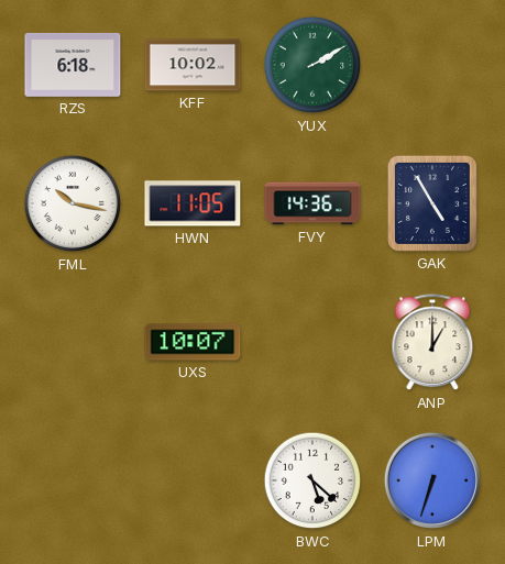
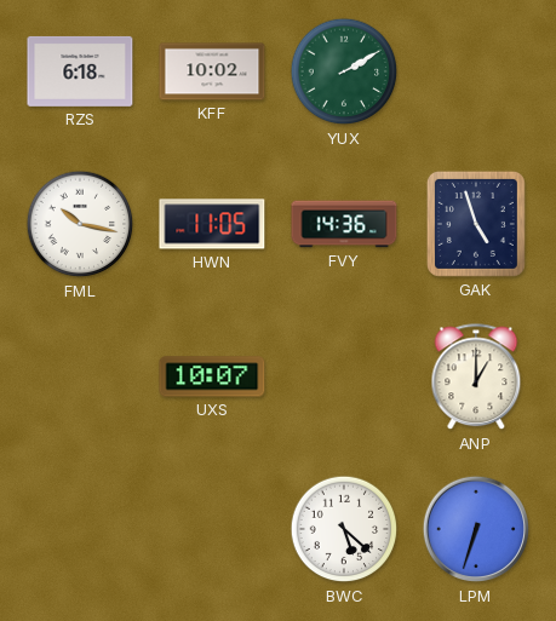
GAK: 4:55 -> 4:57
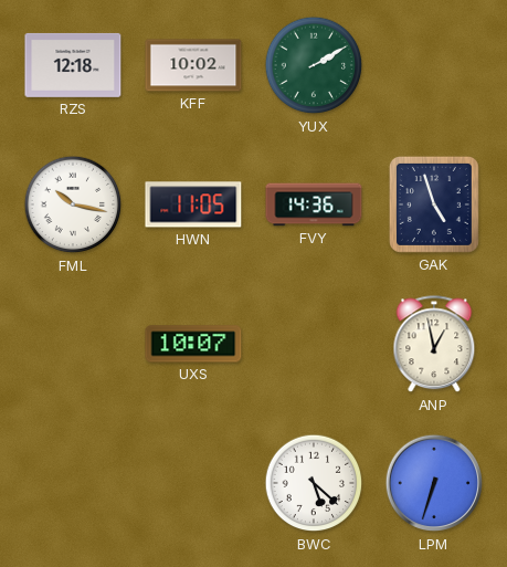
RZS: 6:18 -> 12:18
ANP: 1:00 -> 12:58
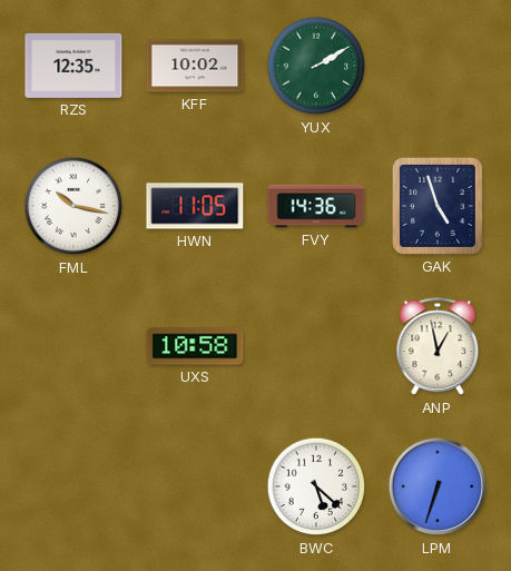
RZS: 12:18 -> 12:35
UXS: 10:07 -> 10:58
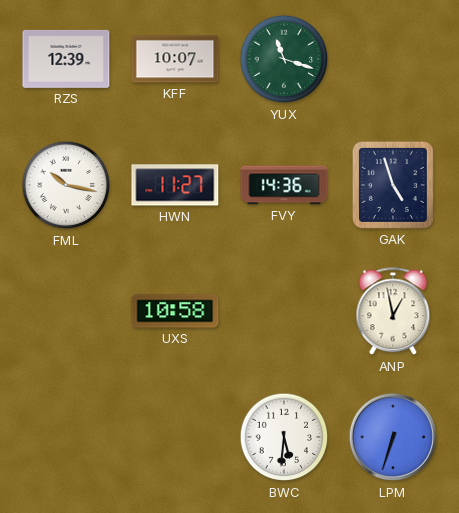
RZS: 12:35 -> 12:39
KFF: 10:02 -> 10:07
YUX: 2:10 -> 11:18
HWN: 11:05 -> 11:27
BWC: 5:22 -> 5:31
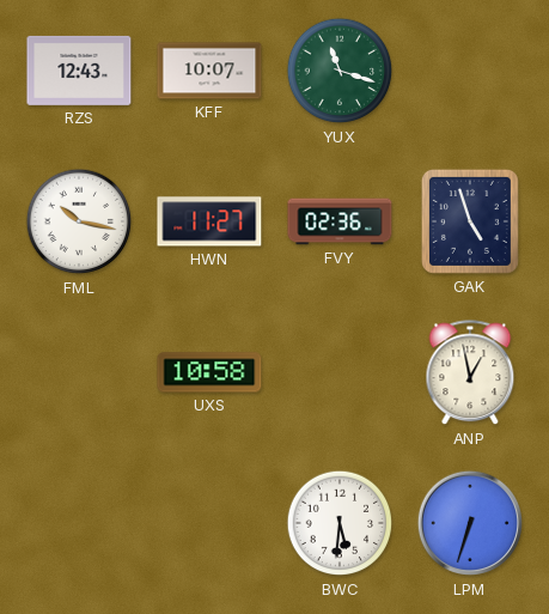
RZS: 12:39 -> 12:43
FVY: 14:36 -> 02:36
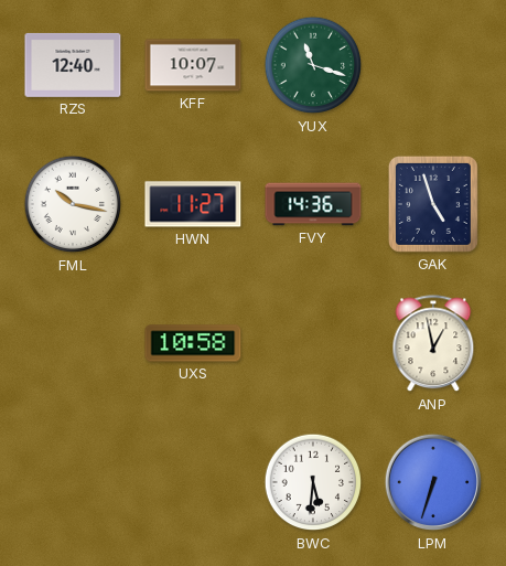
RZS: 12:43 -> 12:40
FVY: 02:36 -> 14:36
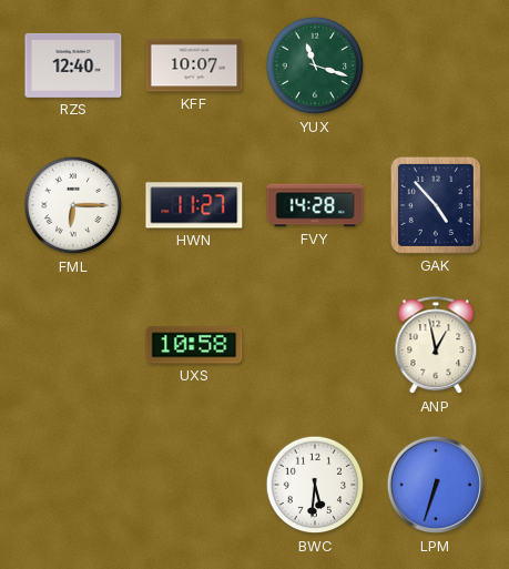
FML: 10:17 -> 6:15
FVY: 14:36 -> 14:28
GAK: 4:57 -> 4:53
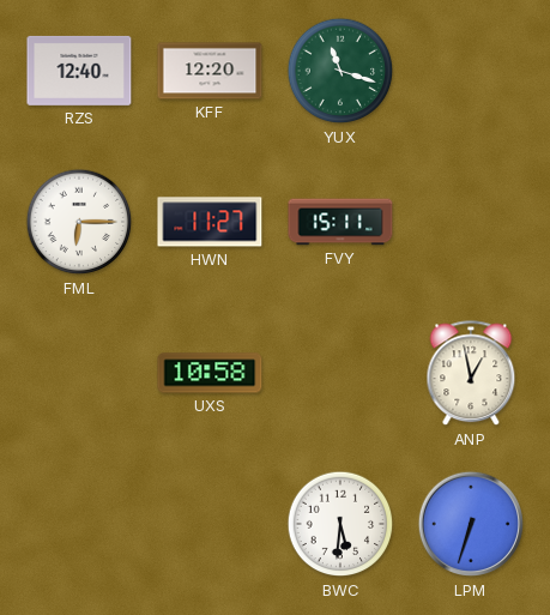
KFF: 10:07 -> 12:20
FVY: 14:28 -> 15:11
GAK: 4:53 -> none
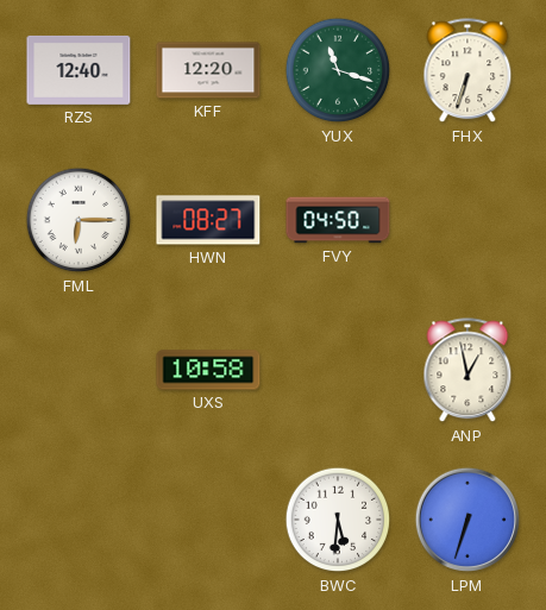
FHX: none -> 6:33
HWN: 11:27 -> 08:27
FVY: 15:11 -> 04:50
